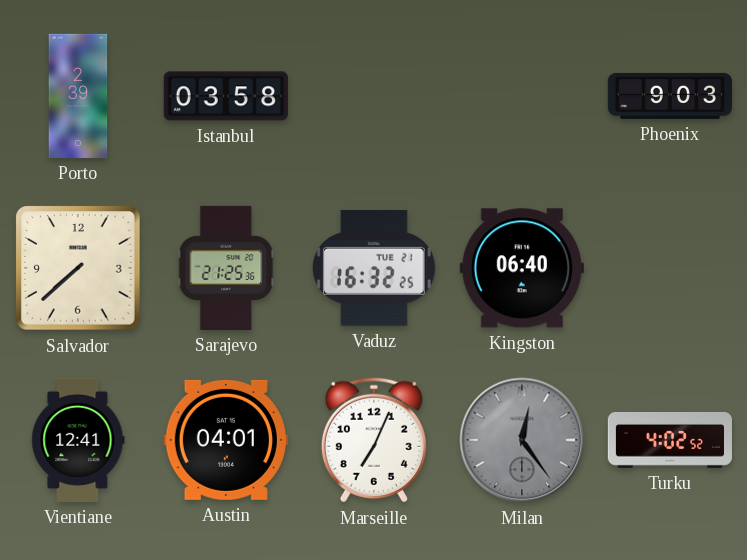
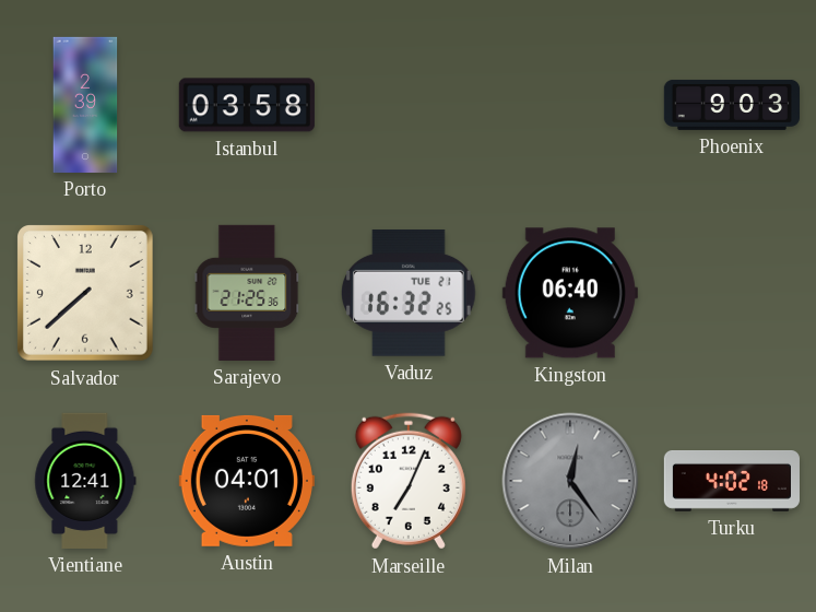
Turku: 4:02:52 -> 4:02:18
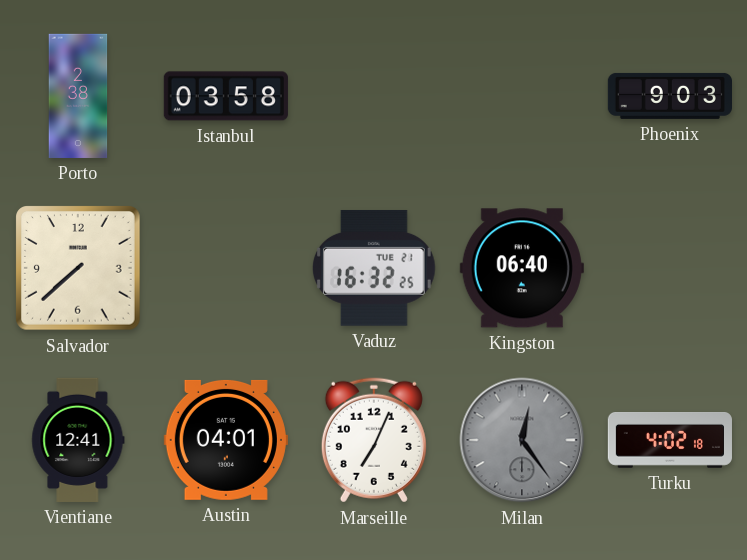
Porto: 2:39 -> 2:38
Sarajevo: 21:25 -> none
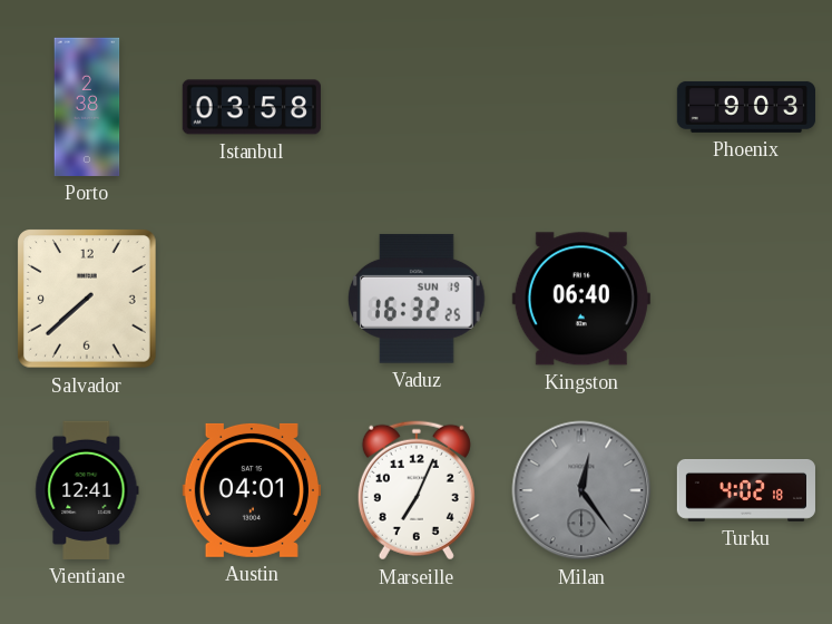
Vaduz date: TUE 21 -> SUN 19
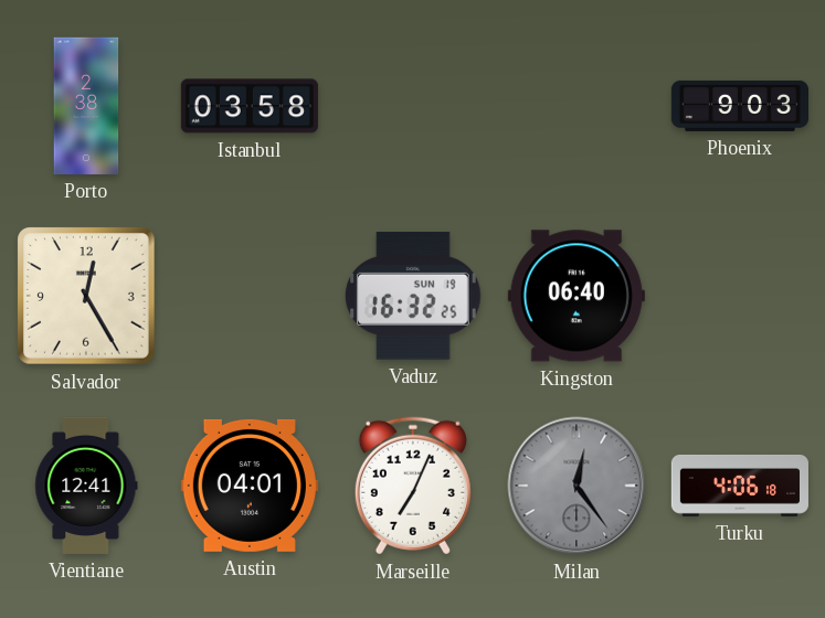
Salvador: 7:38 -> 12:25
Turku: 4:02 -> 4:06
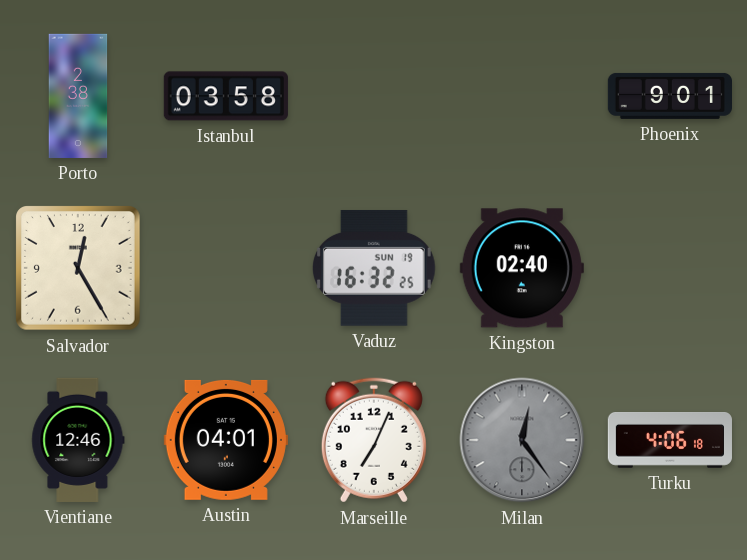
Phoenix: 9:03 -> 9:01
Kingston: 06:40 -> 02:40
Vientiane: 12:41 -> 12:46
